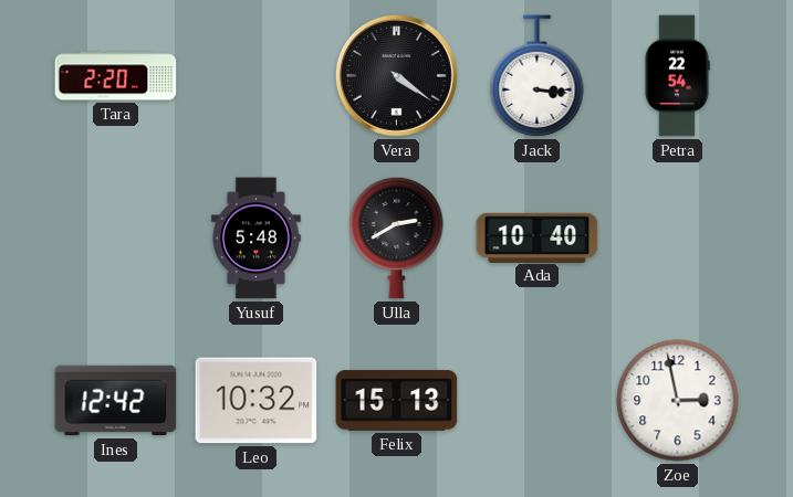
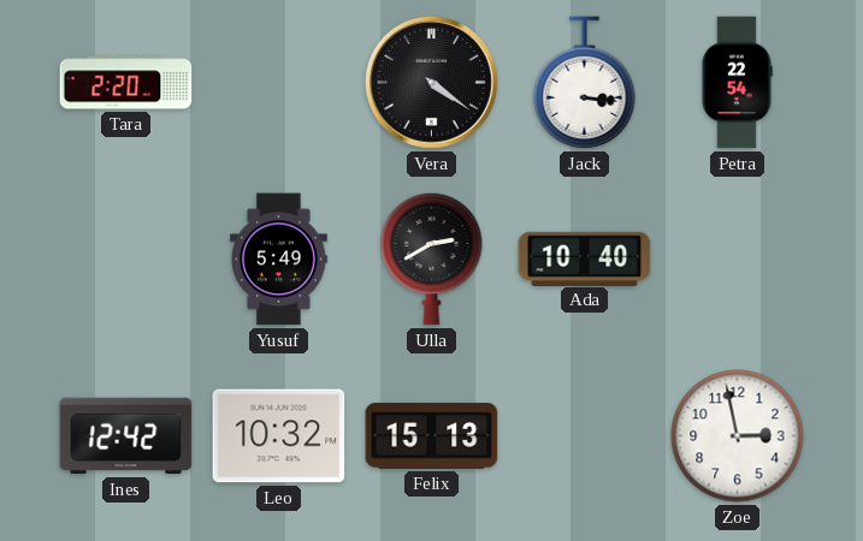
Yusuf: 5:48 -> 5:49
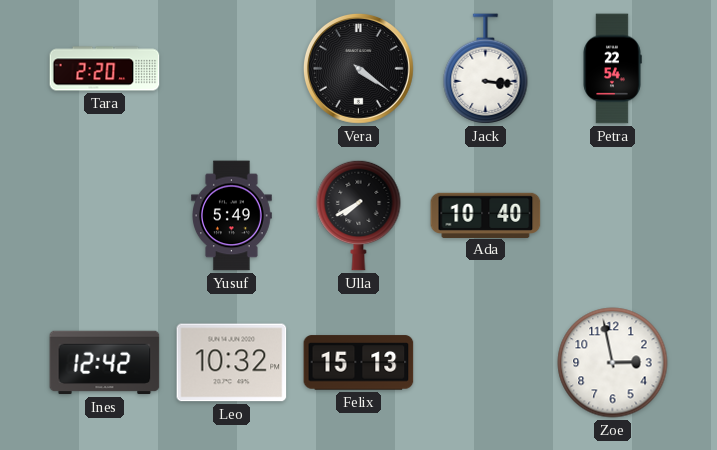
Ulla: 2:40 -> 7:40
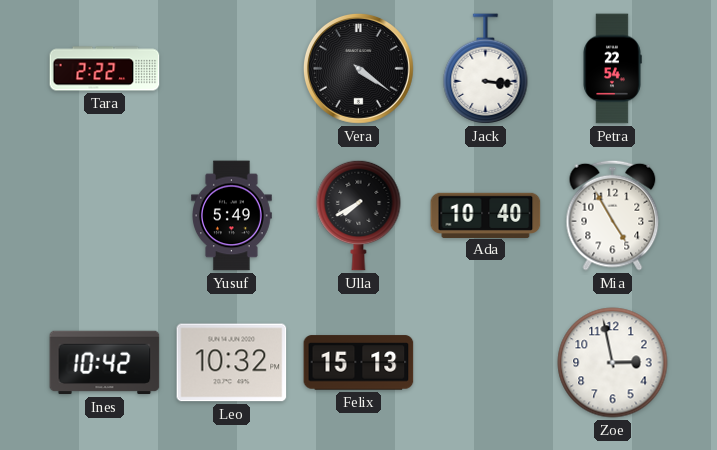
Tara: 2:20 -> 2:22
Mia: none -> 4:55
Ines: 12:42 -> 10:42
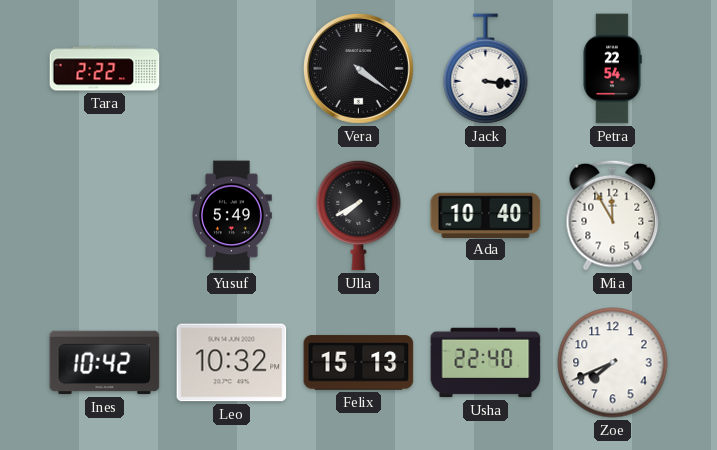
Mia: 4:55 -> 11:55
Usha: none -> 22:40
Zoe: 2:58 -> 7:41
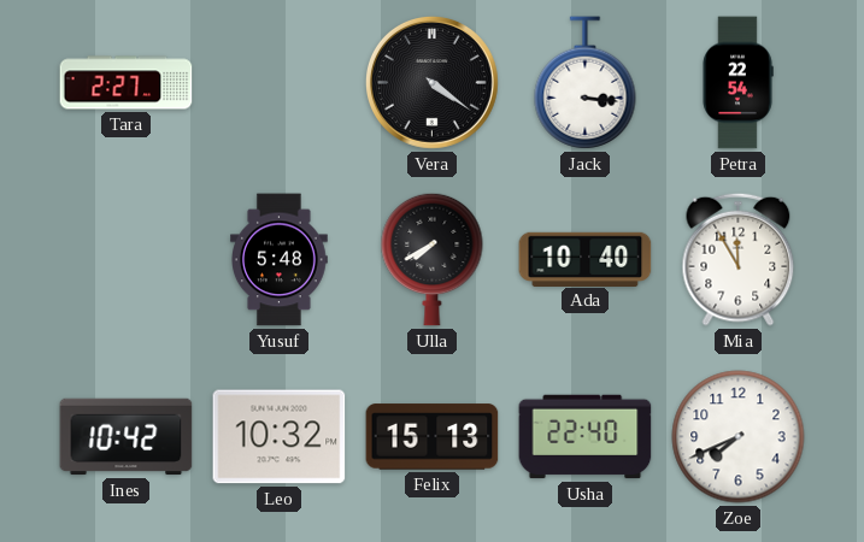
Tara: 2:22 -> 2:27
Yusuf: 5:49 -> 5:48
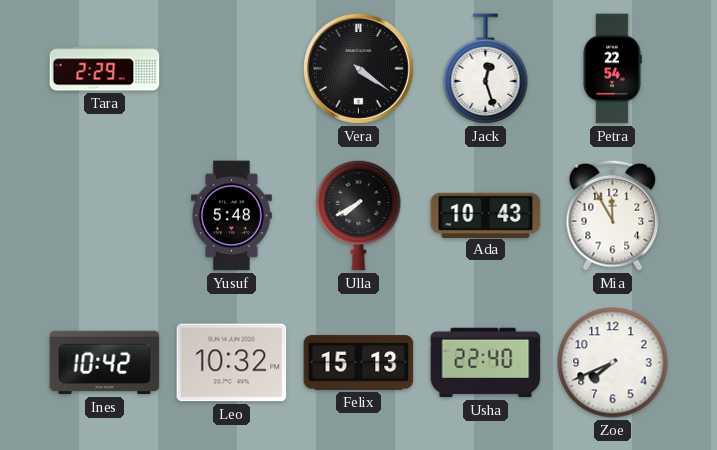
Tara: 2:27 -> 2:29
Jack: 3:16 -> 12:27
Ada: 10:40 -> 10:43
